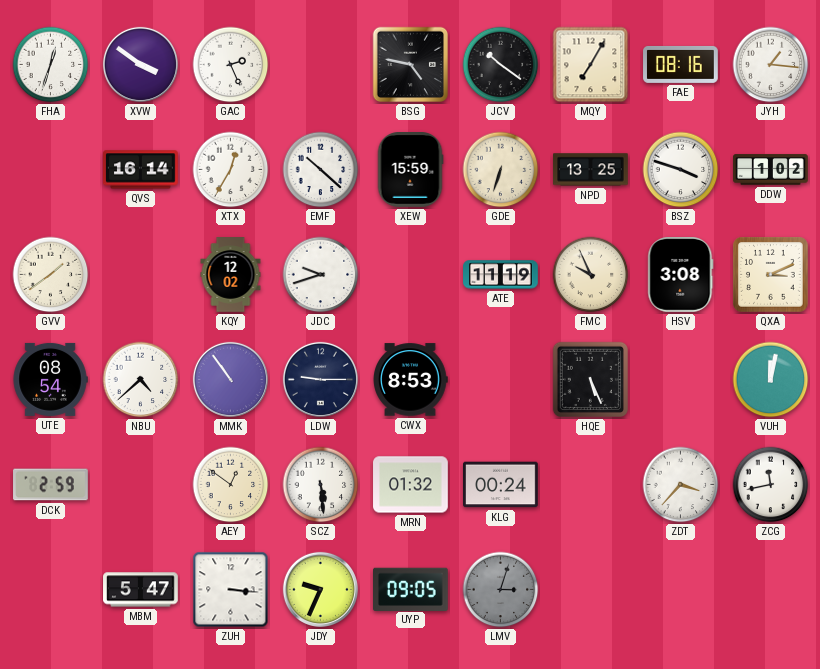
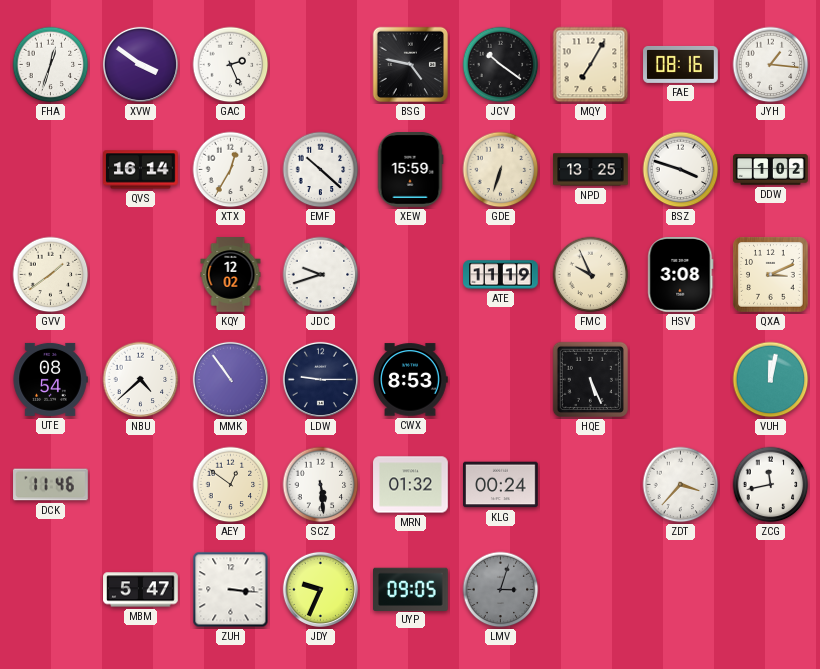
DCK: 2:59 -> 11:46
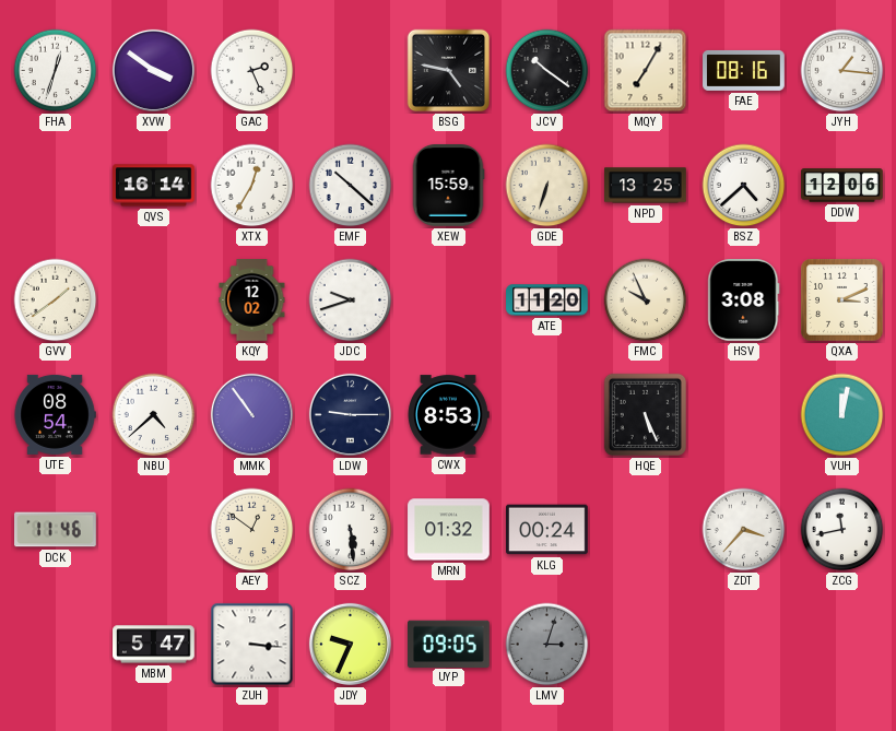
BSZ: 3:48 -> 4:38
DDW: 1:02 -> 12:06
ATE: 11:19 -> 11:20
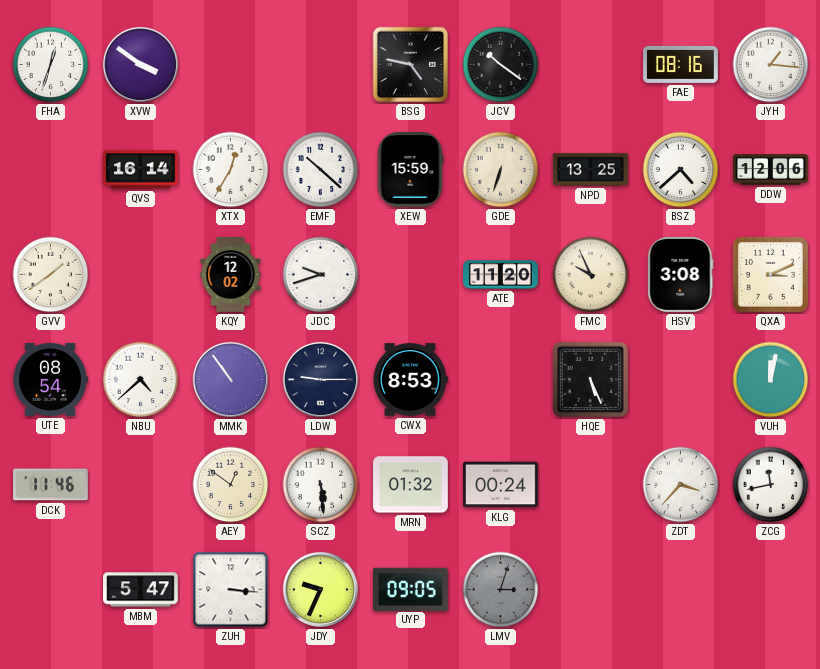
GAC: 2:26 -> none
MQY: 7:05 -> none
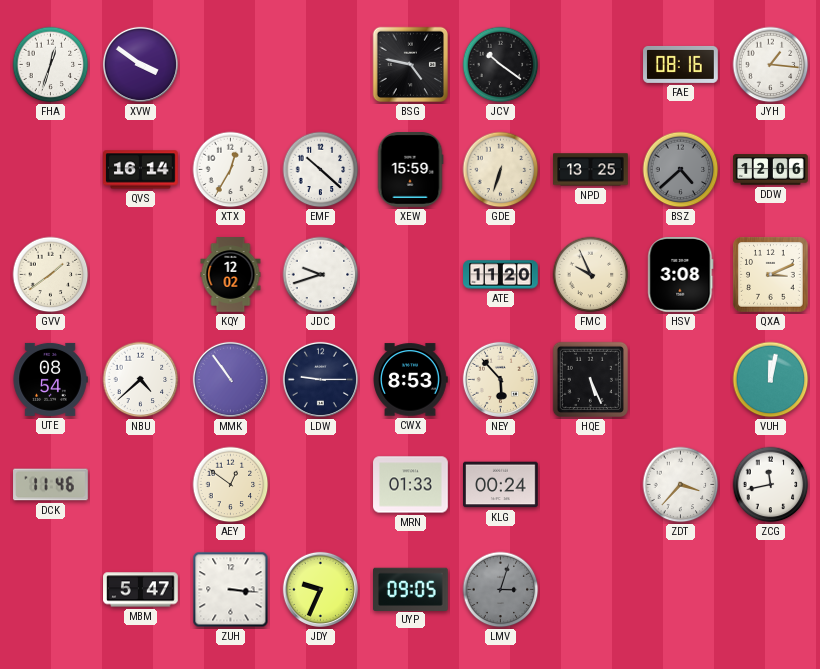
BSZ dial: white -> grey
NEY: none -> 5:53
SCZ: 5:29 -> none
MRN: 01:32 -> 01:33
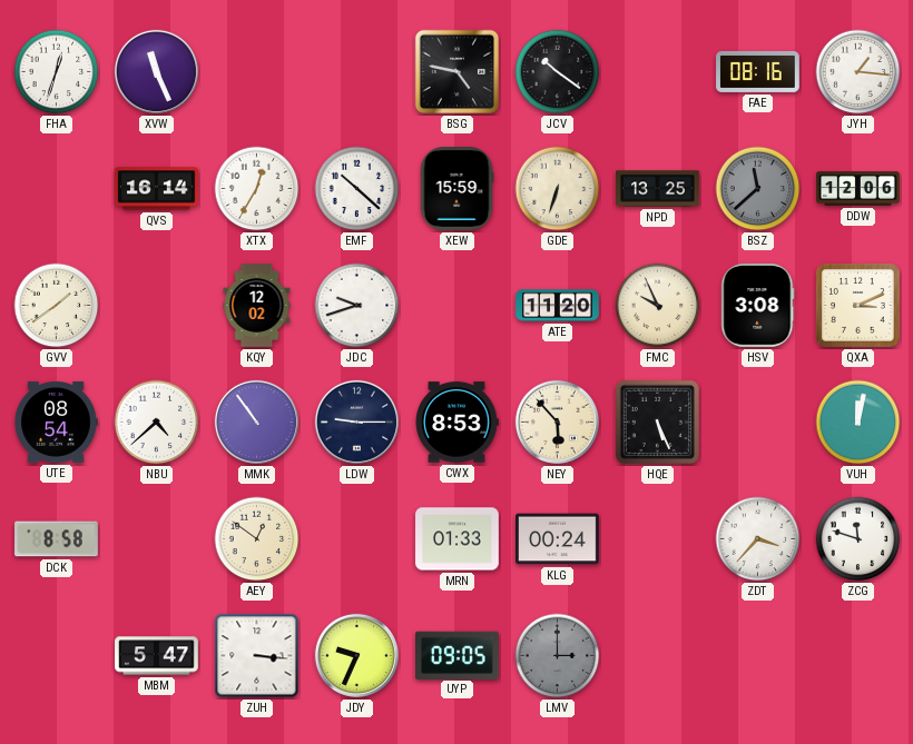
XVW: 3:51 -> 11:26
BSZ: 4:38 -> 11:38
DCK: 11:46 -> 8:58
ZCG: 11:43 -> 11:48
LMV: 3:03 -> 3:00
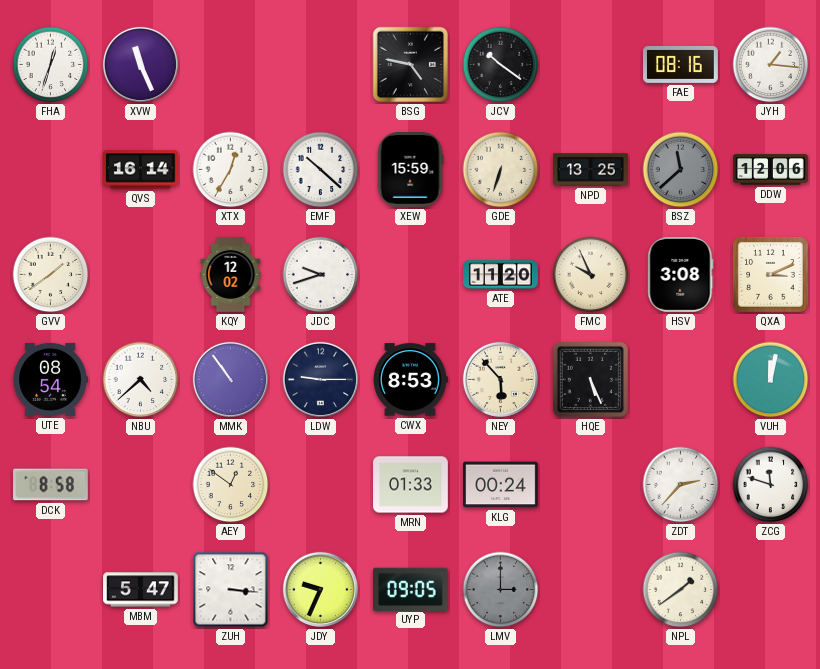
ZDT: 3:37 -> 2:37
NPL: none -> 1:39
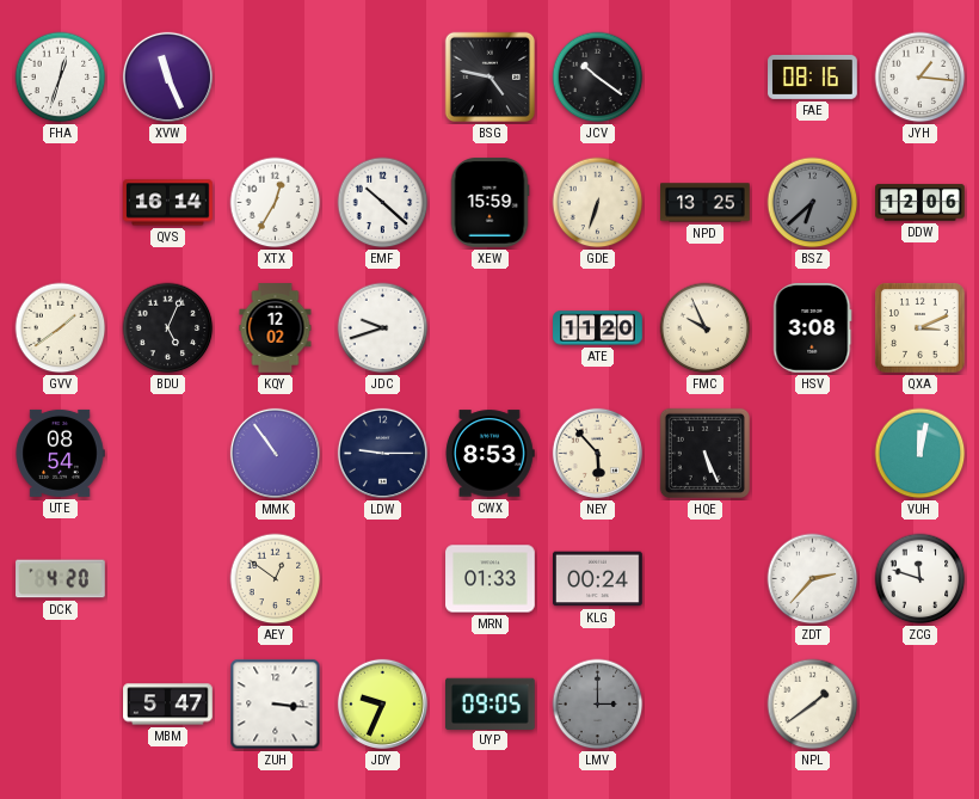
BSZ: 11:38 -> 6:38
BDU: none -> 5:04
NBU: 4:38 -> none
DCK: 8:58 -> 4:20
